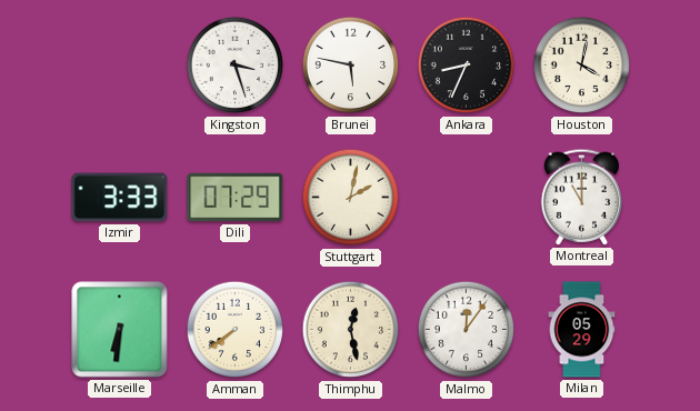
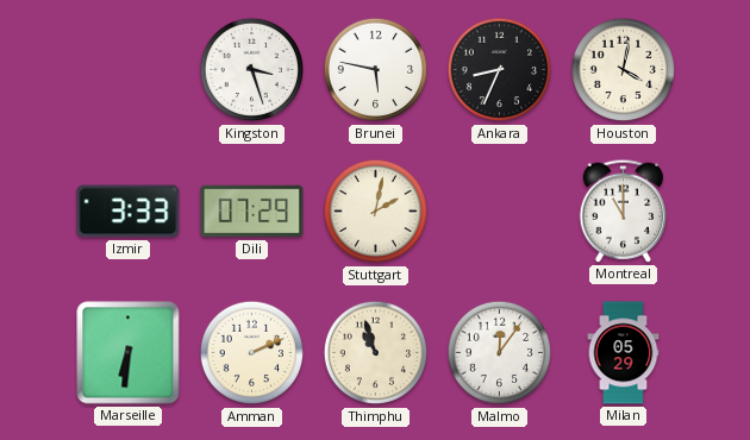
Amman: 7:39 -> 2:11
Thimphu: 12:28 -> 10:57
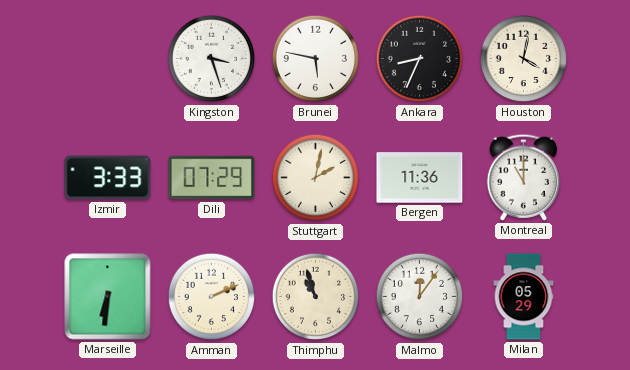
Bergen: none -> 11:36
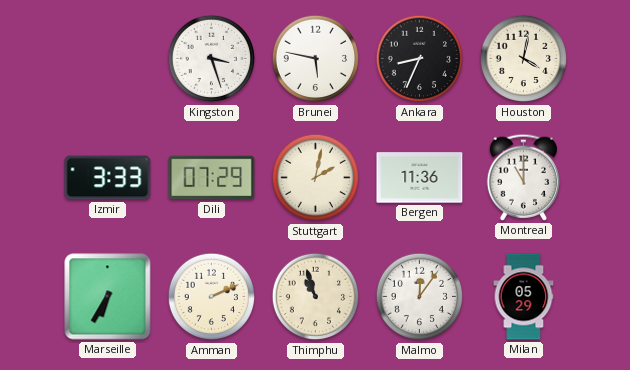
Marseille: 6:31 -> 6:35
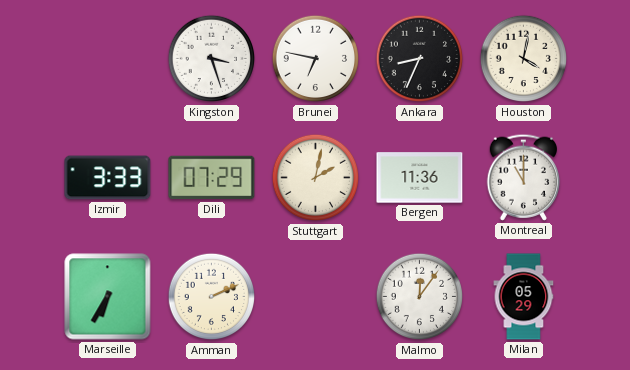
Brunei: 5:47 -> 6:47
Thimphu: 10:57 -> none
